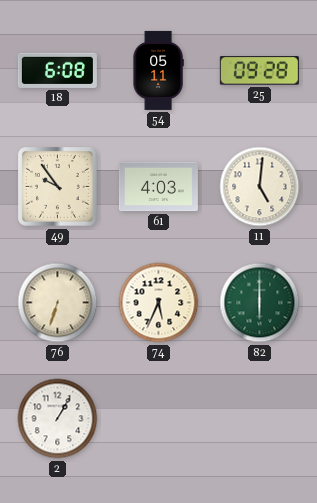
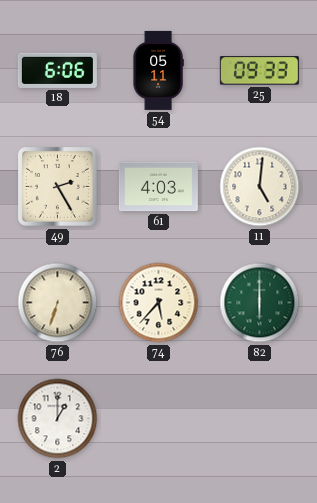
18: 6:08 -> 6:06
25: 09:28 -> 09:33
49: 9:54 -> 2:25
74: 5:34 -> 5:37
2: 1:05 -> 1:00
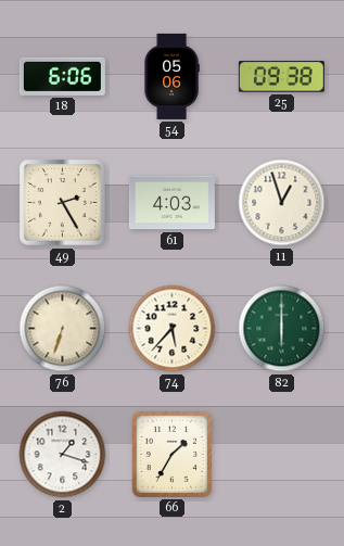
54: 05:11 -> 05:06
25: 09:33 -> 09:38
11: 5:01 -> 12:57
2: 1:00 -> 1:18
66: none -> 1:35
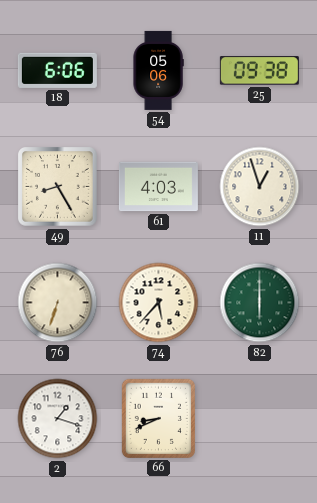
49: 2:25 -> 8:25
66: 1:35 -> 8:41
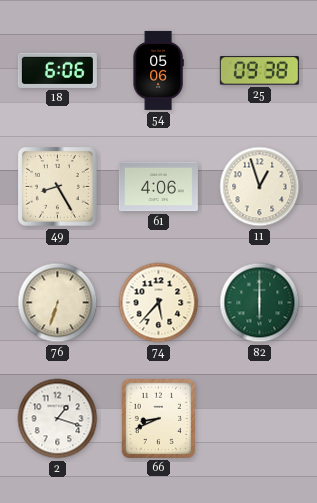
61: 4:03 -> 4:06
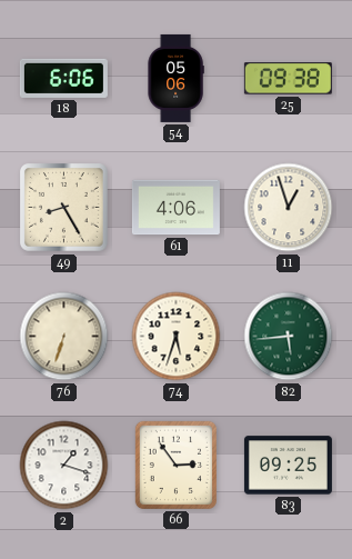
74: 5:37 -> 5:33
82: 6:00 -> 5:44
66: 8:41 -> 2:54
83: none -> 09:25
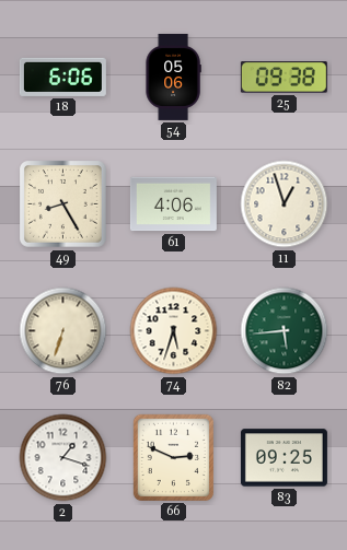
66: 2:54 -> 2:49
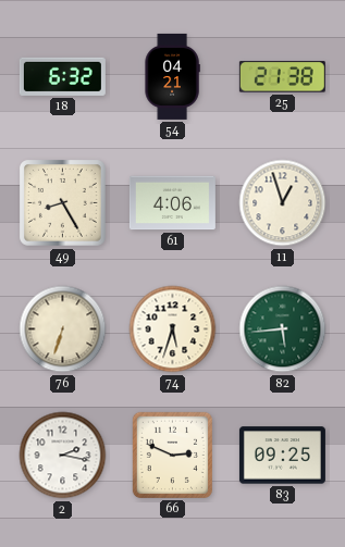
18: 6:06 -> 6:32
54: 05:06 -> 04:21
25: 09:38 -> 21:38
2: 1:18 -> 2:17
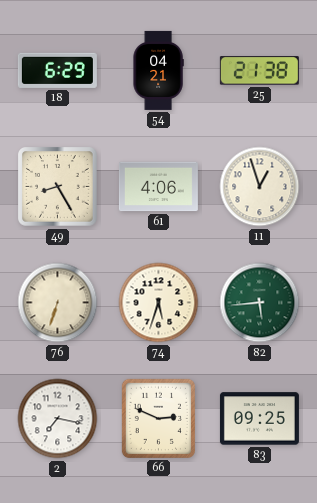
18: 6:32 -> 6:29
2: 2:17 -> 7:17
